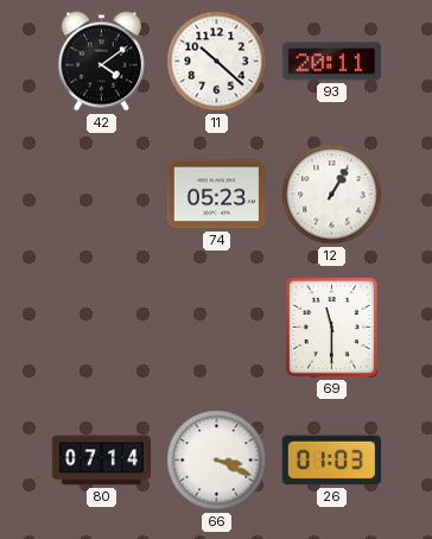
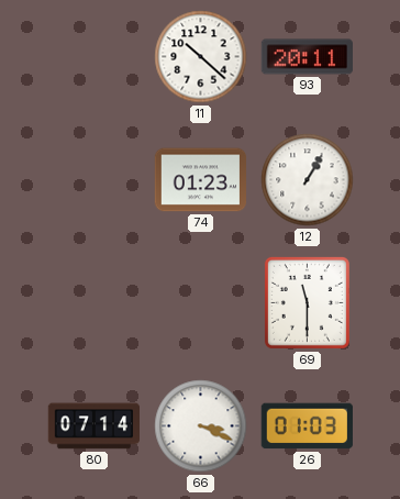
42: 4:09 -> none
74: 05:23 -> 01:23
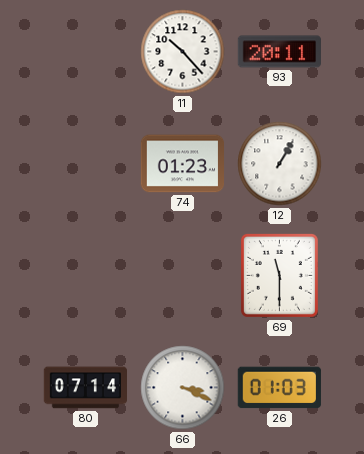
11: 10:22 -> 10:23
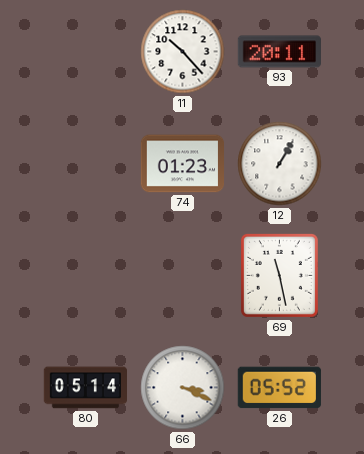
69: 11:30 -> 11:28
80: 07:14 -> 05:14
26: 01:03 -> 05:52
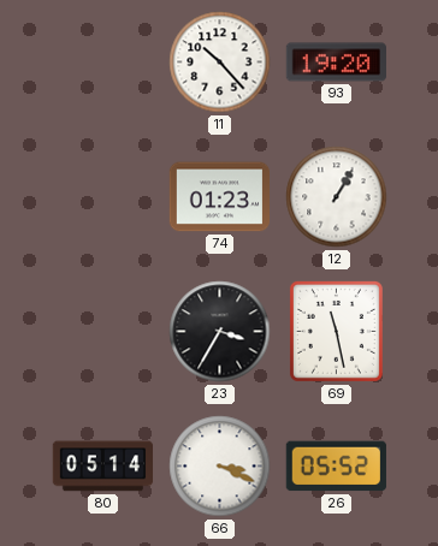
93: 20:11 -> 19:20
23: none -> 3:35
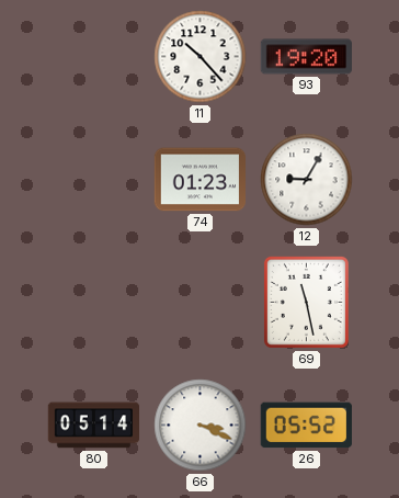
12: 1:05 -> 9:05
23: 3:35 -> none
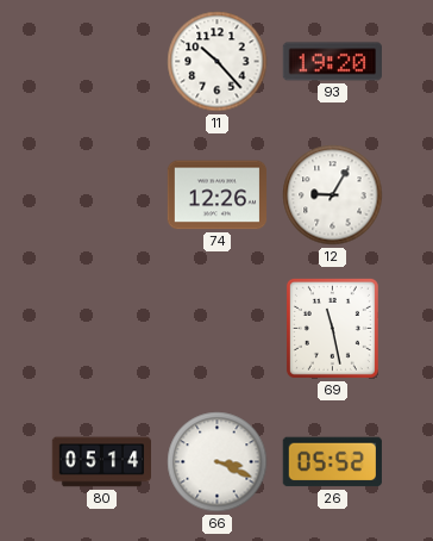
74: 01:23 -> 12:26
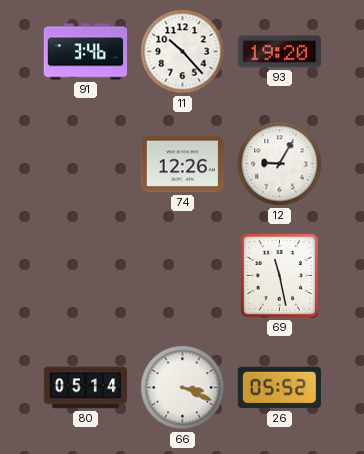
91: none -> 3:46
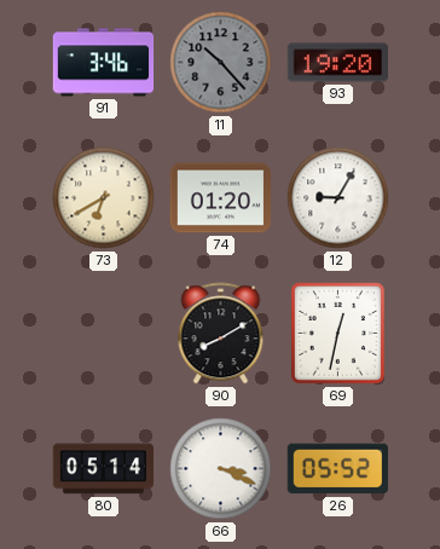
11 dial: white -> grey
73: none -> 6:40
74: 12:26 -> 01:20
90: none -> 8:10
69: 11:28 -> 12:32
